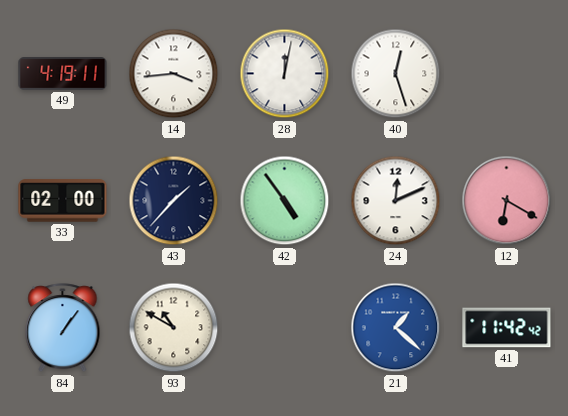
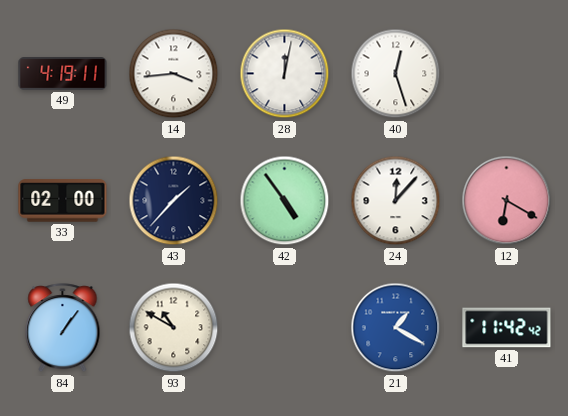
24: 12:11 -> 12:07
21: 1:22 -> 1:20
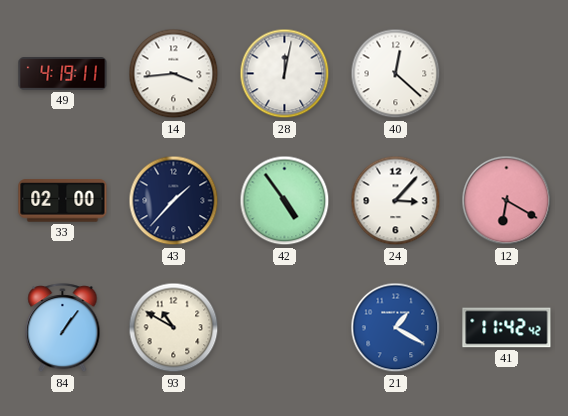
40: 12:27 -> 12:22
24: 12:07 -> 3:07
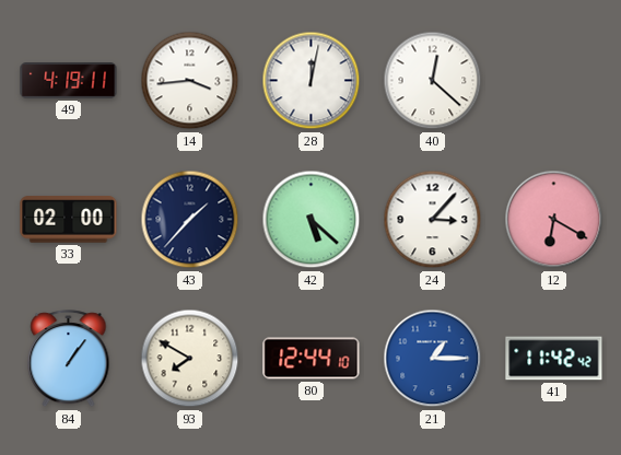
42: 4:54 -> 5:22
93: 10:50 -> 7:50
80: none -> 12:44
21: 1:20 -> 1:15
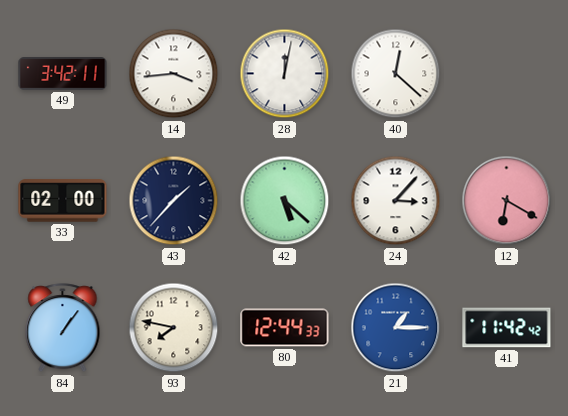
49: 4:19 -> 3:42
93: 7:50 -> 7:47
80: 12:44:10 -> 12:44:33
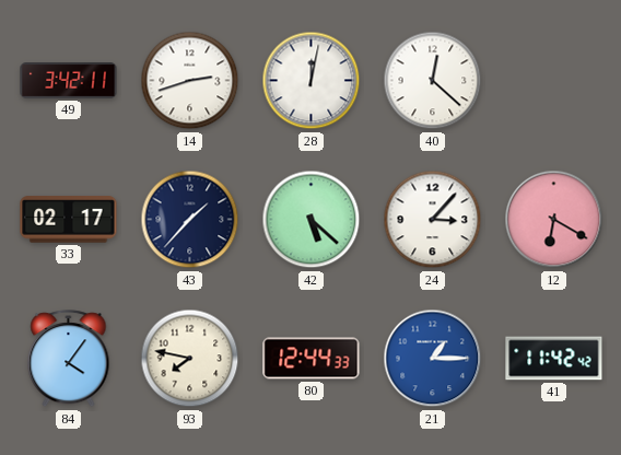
14: 3:44 -> 2:42
33: 02:00 -> 02:17
84: 1:06 -> 4:06
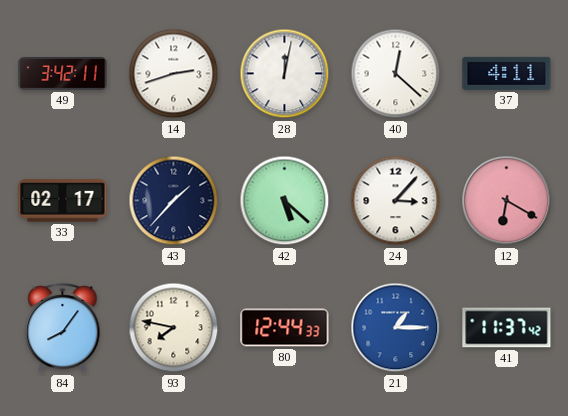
37: none -> 4:11
84: 4:06 -> 8:06
41: 11:42 -> 11:37
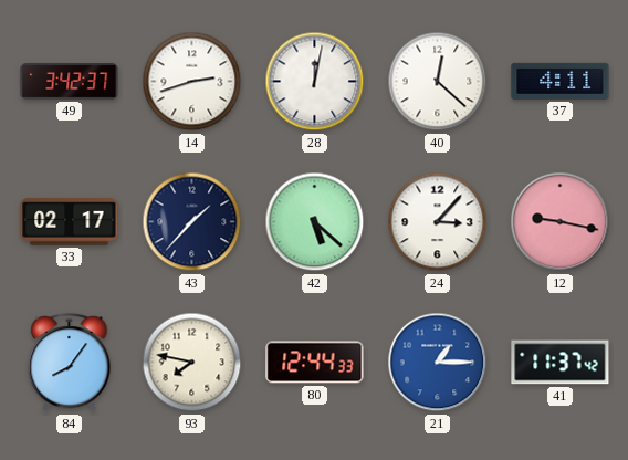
49: 3:42:11 -> 3:42:37
12: 6:20 -> 9:17
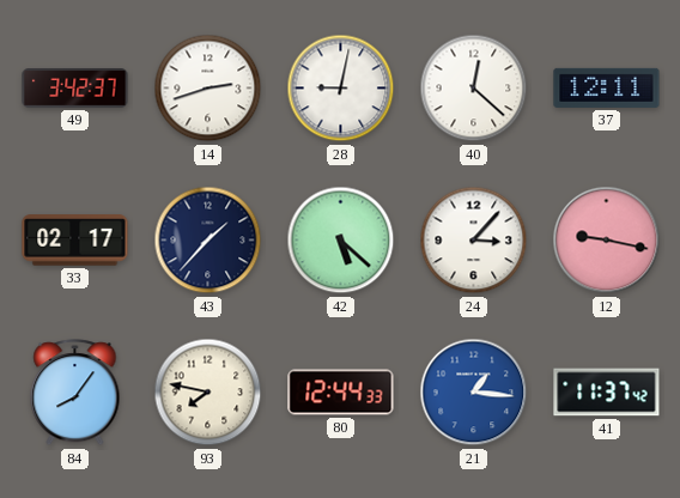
28: 12:02 -> 9:02
37: 4:11 -> 12:11
21: 1:15 -> 1:16
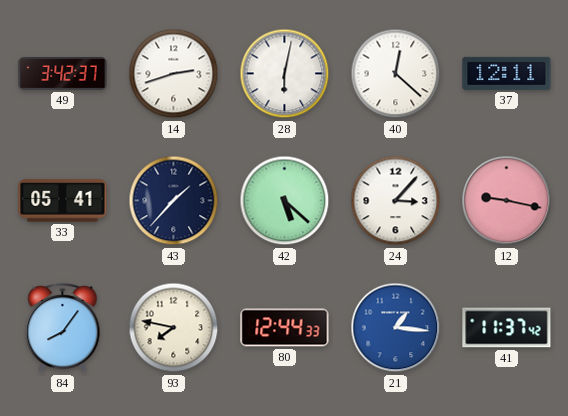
28: 9:02 -> 6:02
33: 02:17 -> 05:41
